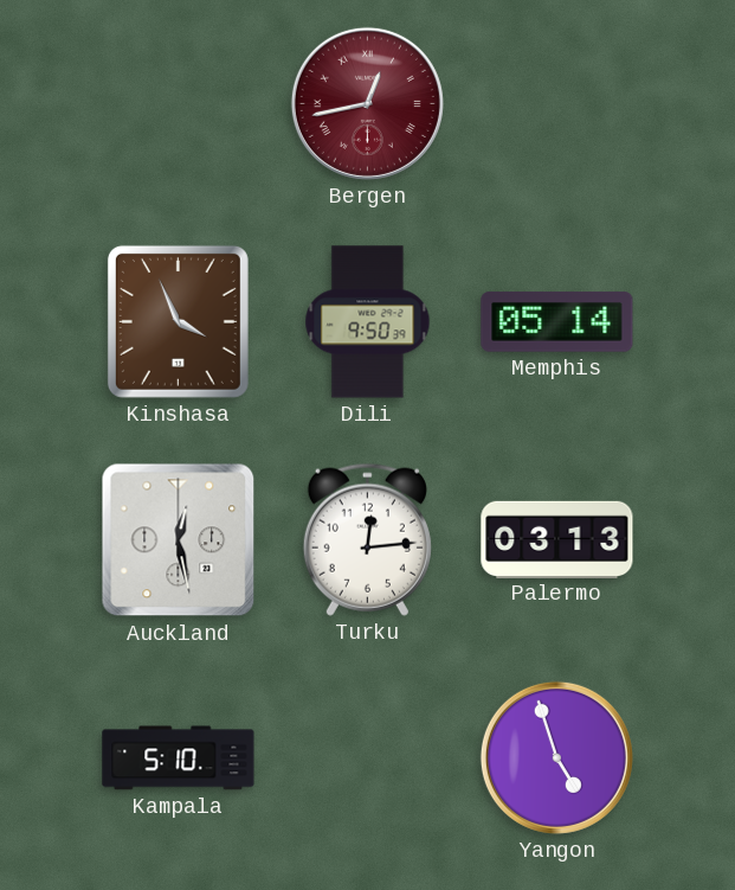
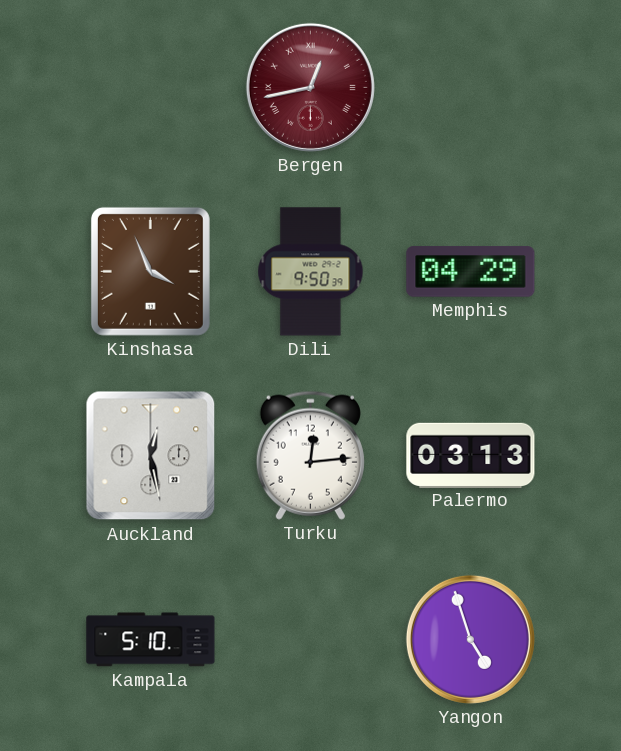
Memphis: 05:14 -> 04:29
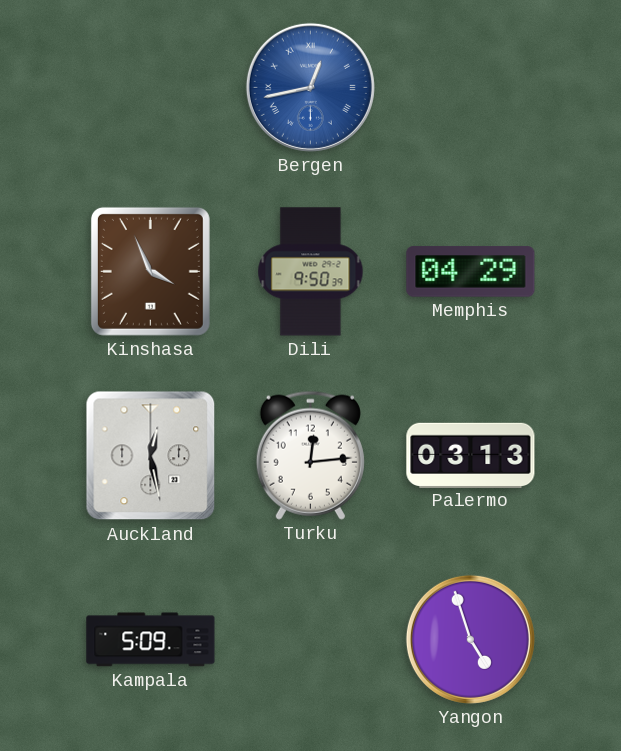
Bergen dial: burgundy -> blue
Kampala: 5:10 -> 5:09
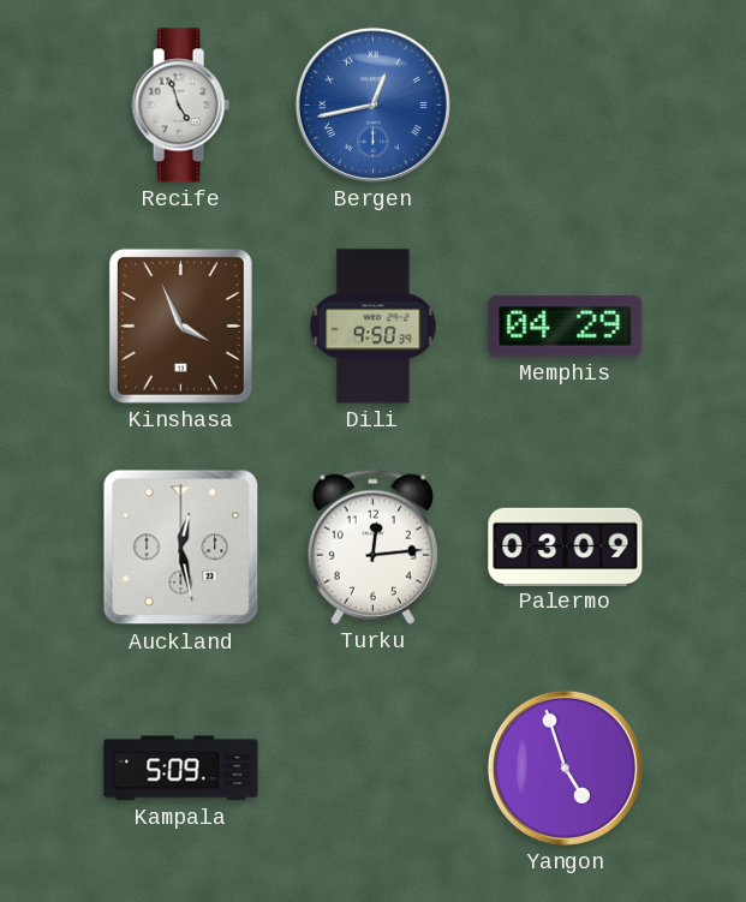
Recife: none -> 4:57
Palermo: 03:13 -> 03:09
